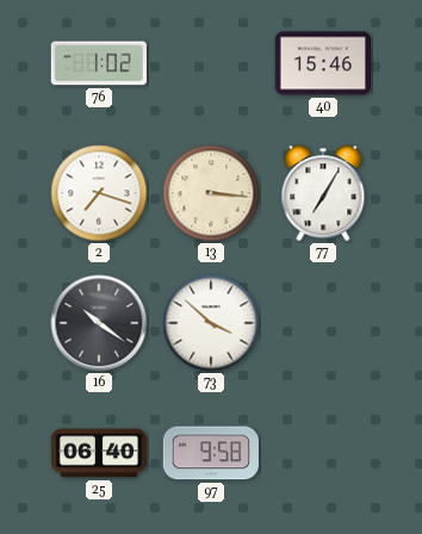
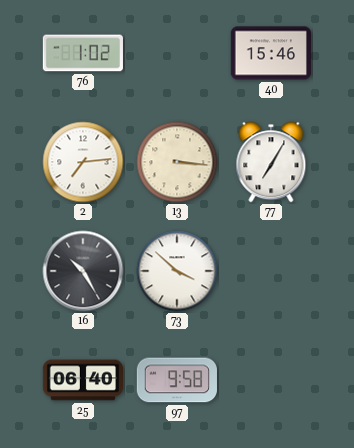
2: 7:18 -> 7:14
16: 10:21 -> 10:25
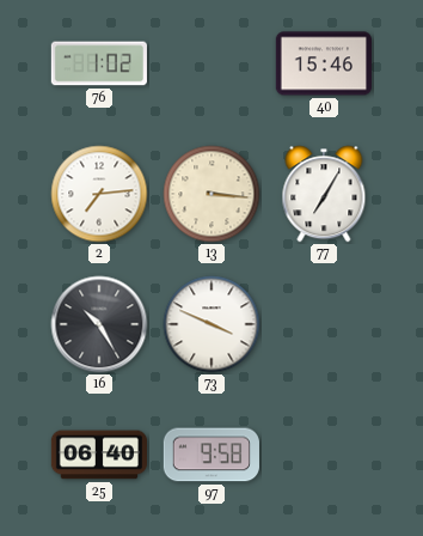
73: 3:52 -> 3:49
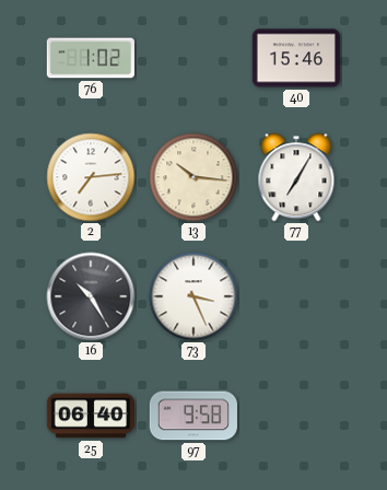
13: 3:16 -> 10:16
73: 3:49 -> 3:26
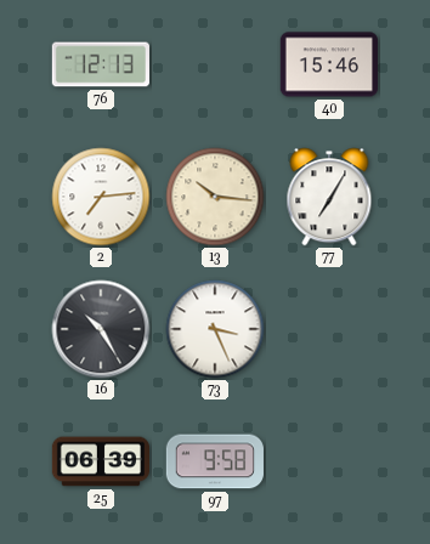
76: 1:02 -> 12:13
25: 06:40 -> 06:39
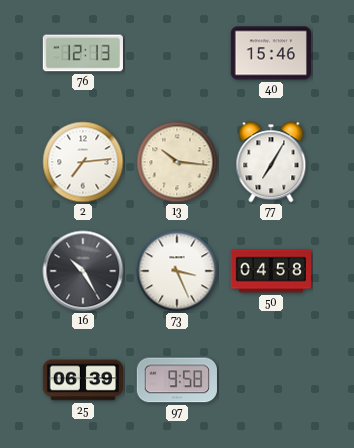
50: none -> 04:58
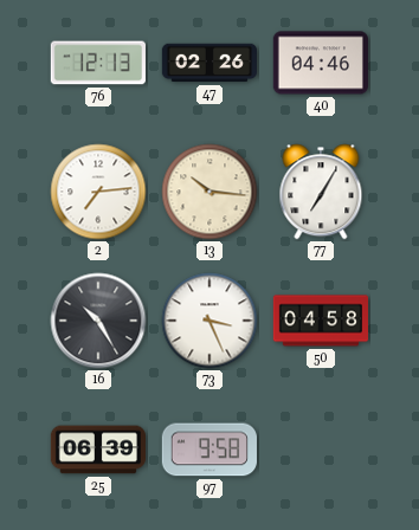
47: none -> 02:26
40: 15:46 -> 04:46
